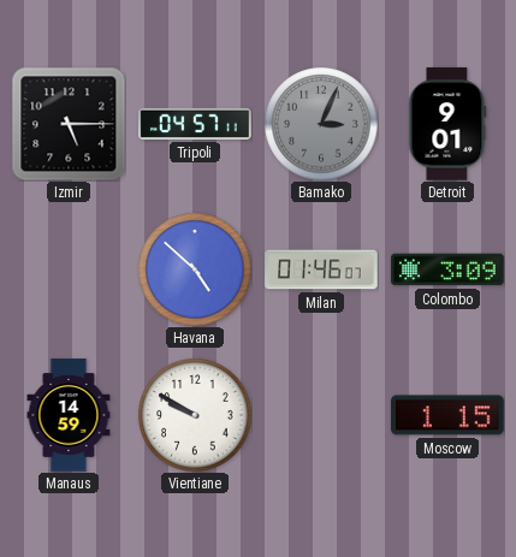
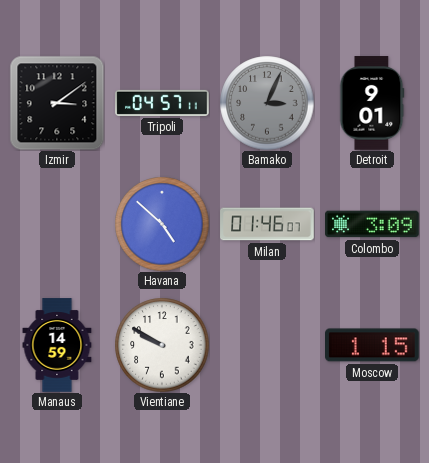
Izmir: 5:15 -> 3:09
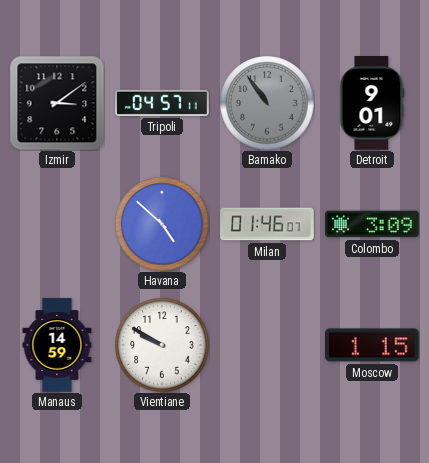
Bamako: 3:04 -> 10:54
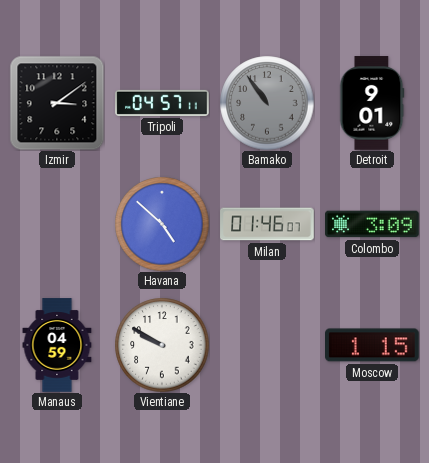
Manaus: 14:59 -> 04:59
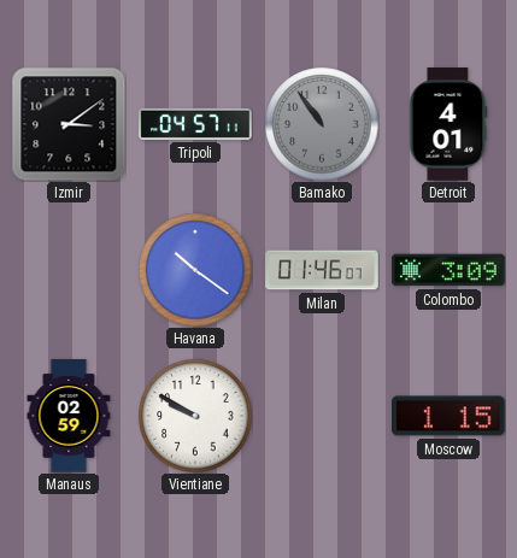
Detroit: 9:01 -> 4:01
Havana: 4:52 -> 10:21
Manaus: 04:59 -> 02:59
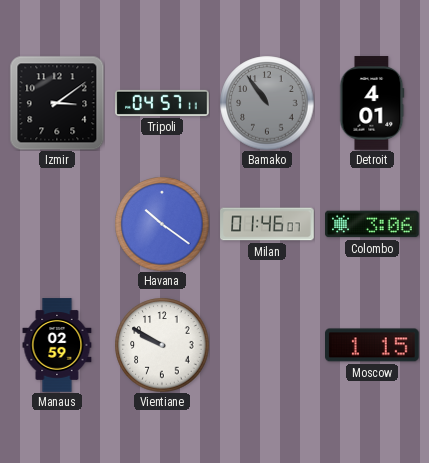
Colombo: 3:09 -> 3:06
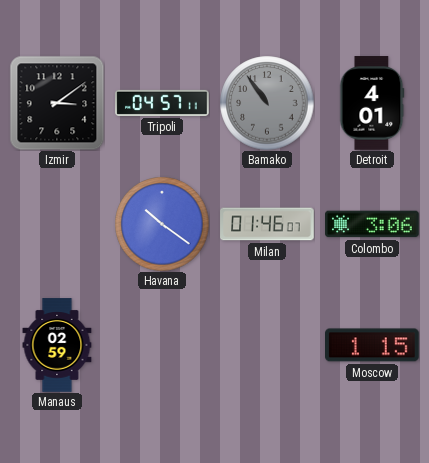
Vientiane: 9:50 -> none
